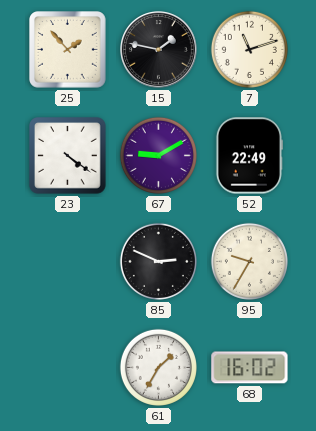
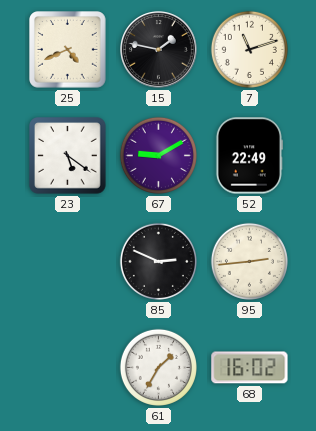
25: 1:53 -> 4:41
23: 4:21 -> 5:21
95: 9:35 -> 2:44
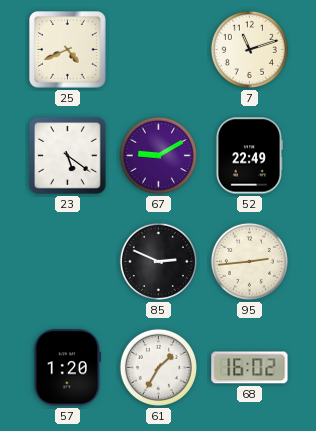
15: 1:47 -> none
57: none -> 1:20
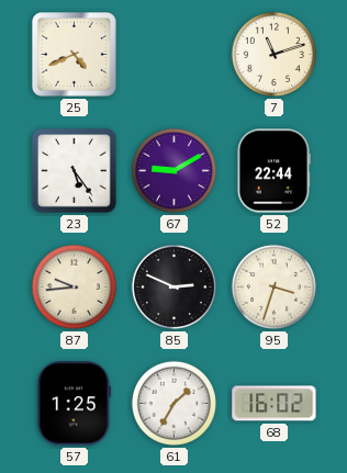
23: 5:21 -> 5:24
52: 22:49 -> 22:44
87: none -> 9:44
95: 2:44 -> 3:33
57: 1:20 -> 1:25
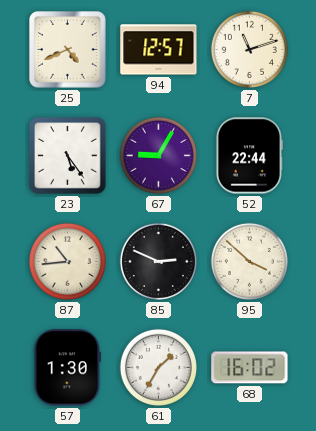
94: none -> 12:57
67: 9:10 -> 9:05
87: 9:44 -> 10:44
95: 3:33 -> 3:52
57: 1:25 -> 1:30
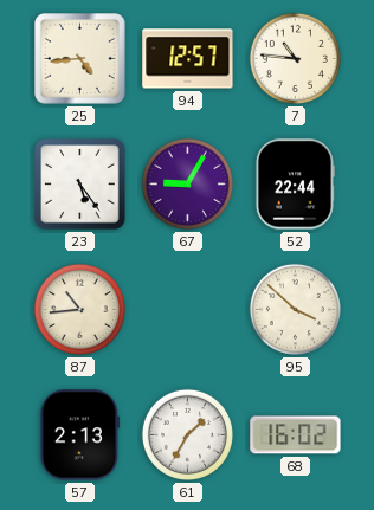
25: 4:41 -> 4:44
7: 11:12 -> 10:46
85: 2:49 -> none
57: 1:30 -> 2:13
